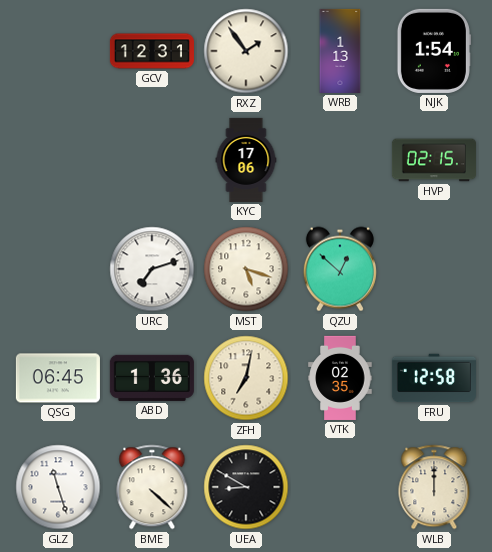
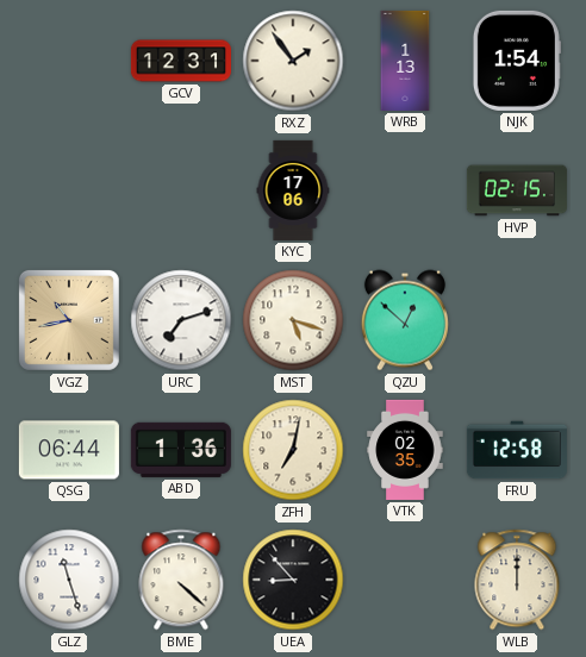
VGZ: none -> 10:43
QSG: 06:45 -> 06:44
UEA: 8:50 -> 8:53
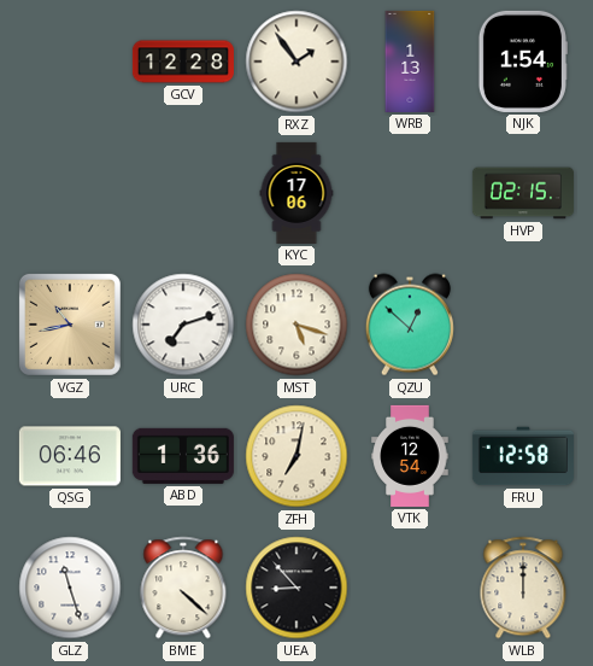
GCV: 12:31 -> 12:28
QSG: 06:44 -> 06:46
VTK: 02:35 -> 12:54
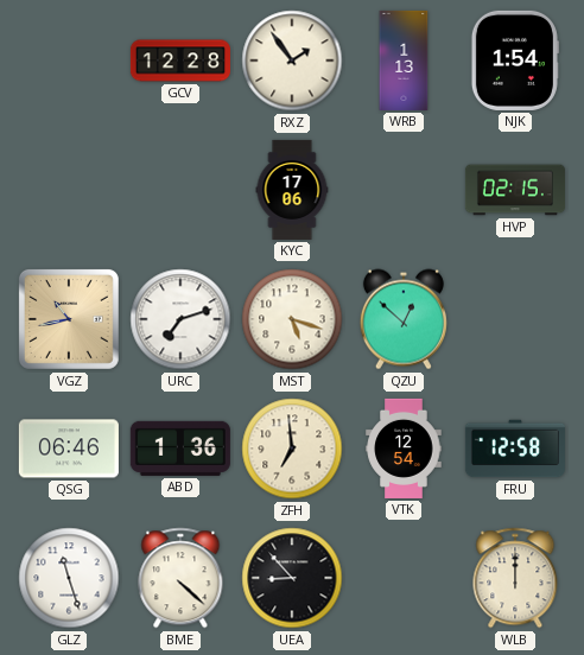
ZFH: 7:02 -> 6:59
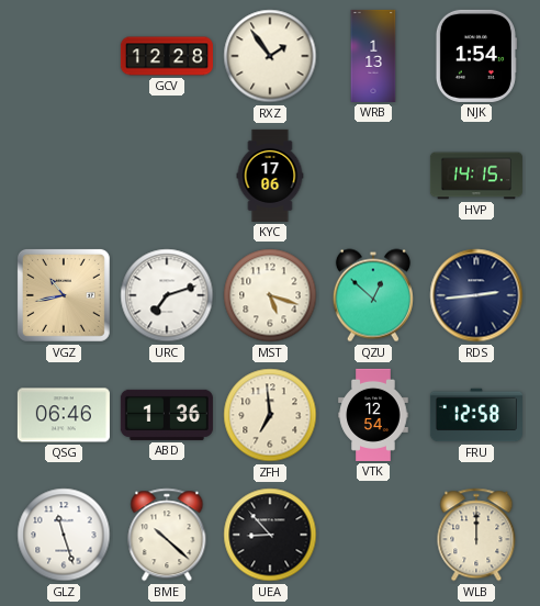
HVP: 02:15 -> 14:15
RDS: none -> 2:44
BME: 4:22 -> 10:22
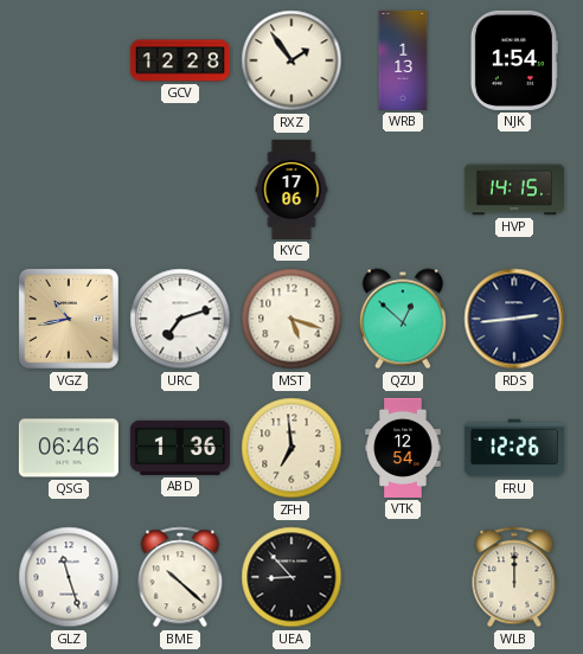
FRU: 12:58 -> 12:26
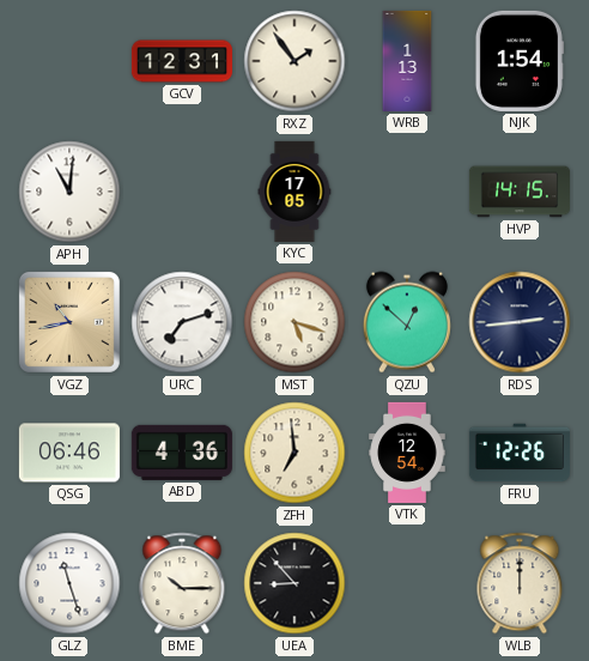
GCV: 12:28 -> 12:31
APH: none -> 11:01
KYC: 17:06 -> 17:05
ABD: 1:36 -> 4:36
BME: 10:22 -> 10:15
